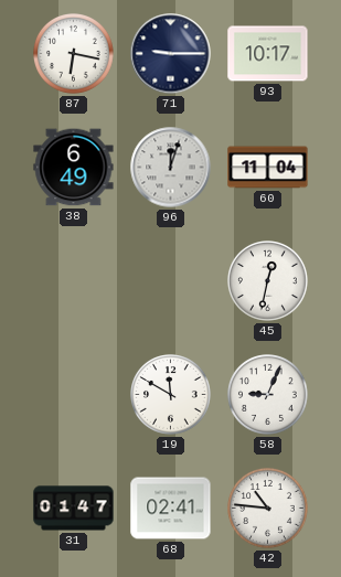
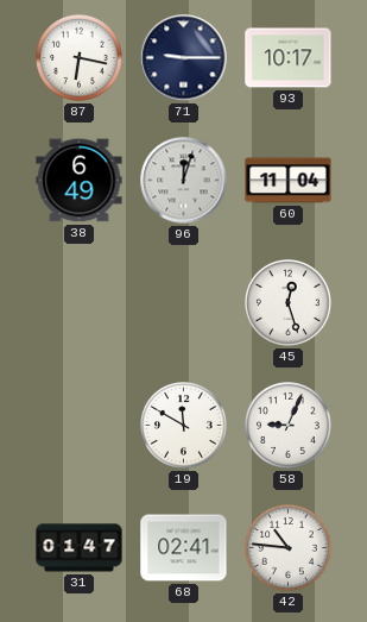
45: 12:32 -> 12:27
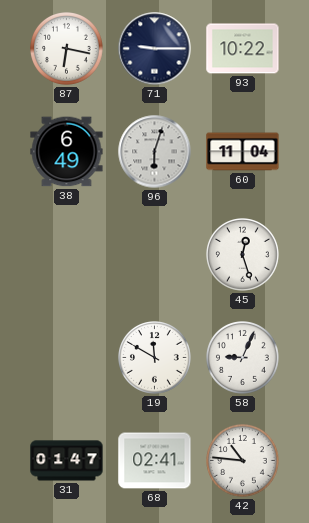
93: 10:17 -> 10:22
96: 12:03 -> 6:03
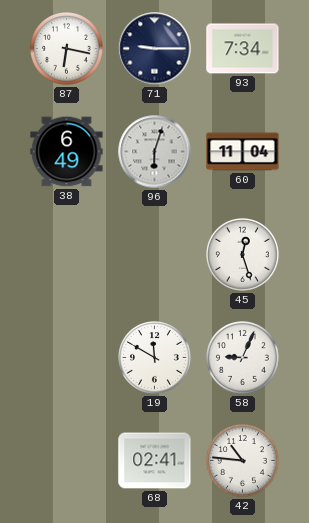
93: 10:22 -> 7:34
31: 01:47 -> none
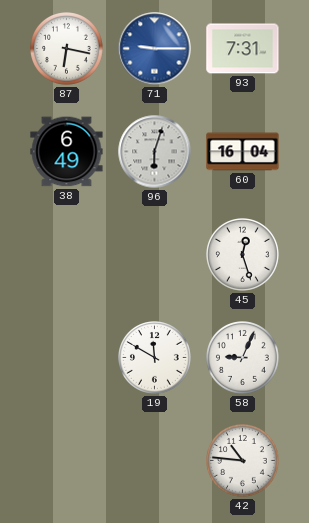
71 dial: navy -> blue
93: 7:34 -> 7:31
60: 11:04 -> 16:04
68: 02:41 -> none
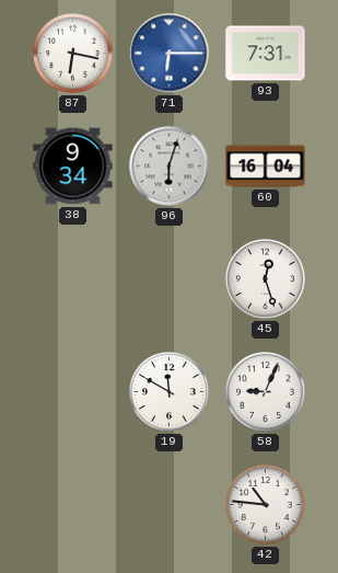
71: 9:15 -> 6:15
38: 6:49 -> 9:34
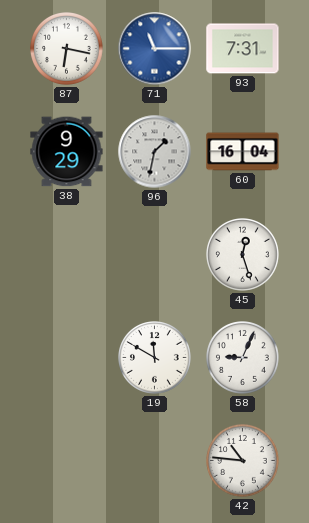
71: 6:15 -> 11:15
38: 9:34 -> 9:29
96: 6:03 -> 1:32
